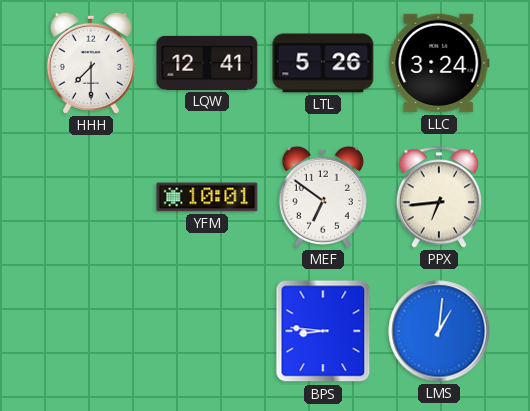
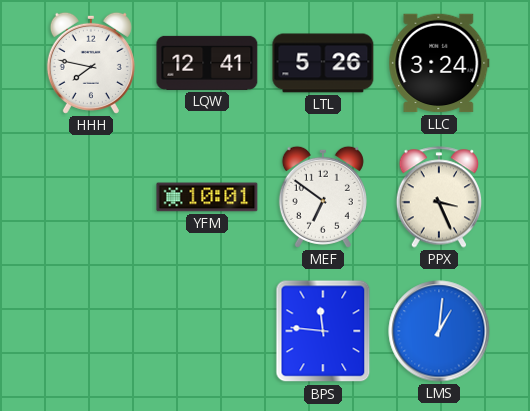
HHH: 7:30 -> 7:47
PPX: 6:44 -> 3:26
BPS: 8:46 -> 11:46
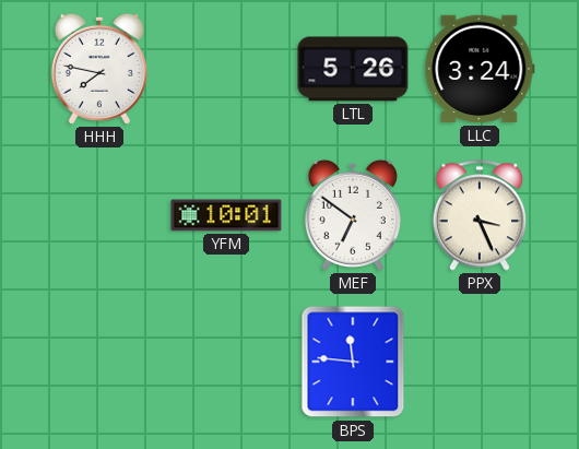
LQW: 12:41 -> none
LMS: 1:01 -> none
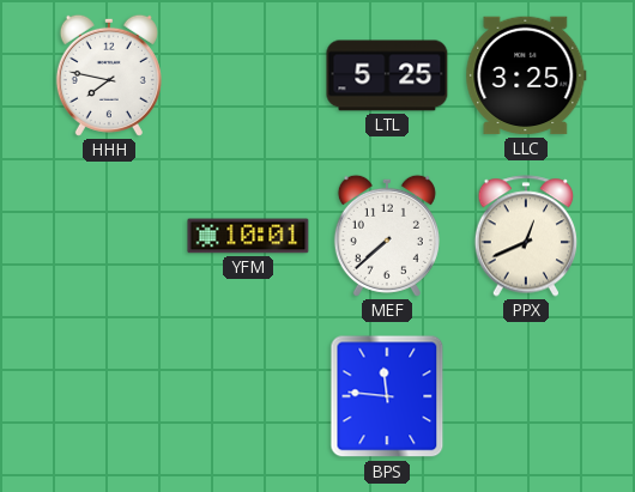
LTL: 5:26 -> 5:25
LLC: 3:24 -> 3:25
MEF: 6:51 -> 7:38
PPX: 3:26 -> 12:41
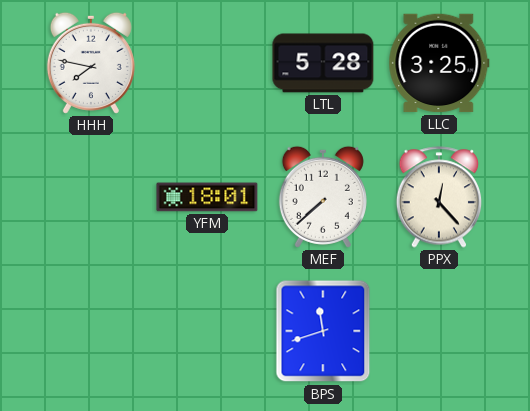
LTL: 5:25 -> 5:28
YFM: 10:01 -> 18:01
PPX: 12:41 -> 12:23
BPS: 11:46 -> 11:42
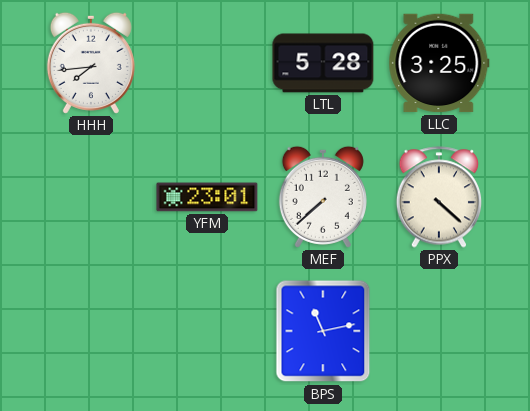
HHH: 7:47 -> 7:44
YFM: 18:01 -> 23:01
PPX: 12:23 -> 4:22
BPS: 11:42 -> 11:13
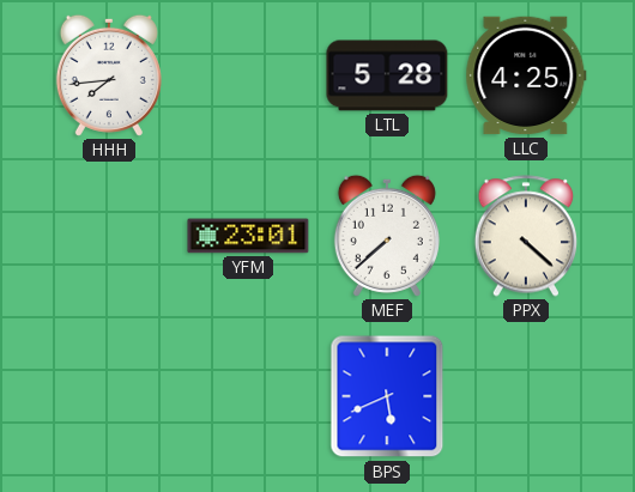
LLC: 3:25 -> 4:25
BPS: 11:13 -> 5:41
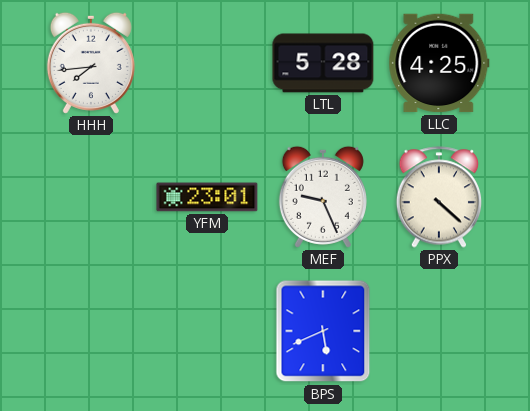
MEF: 7:38 -> 9:26
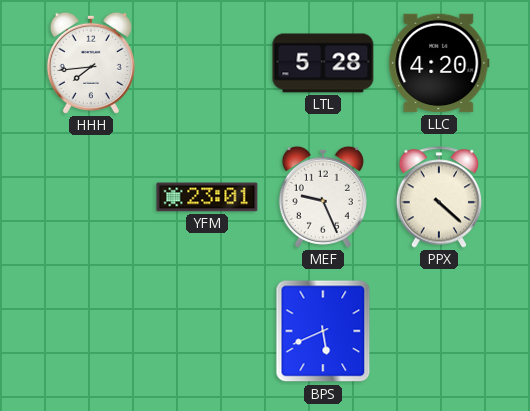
LLC: 4:25 -> 4:20
